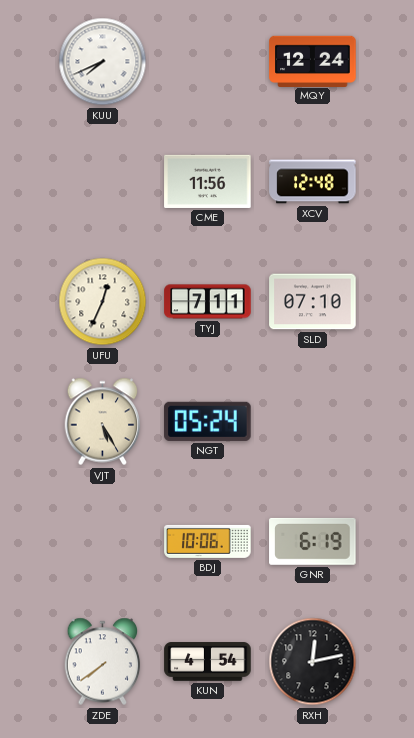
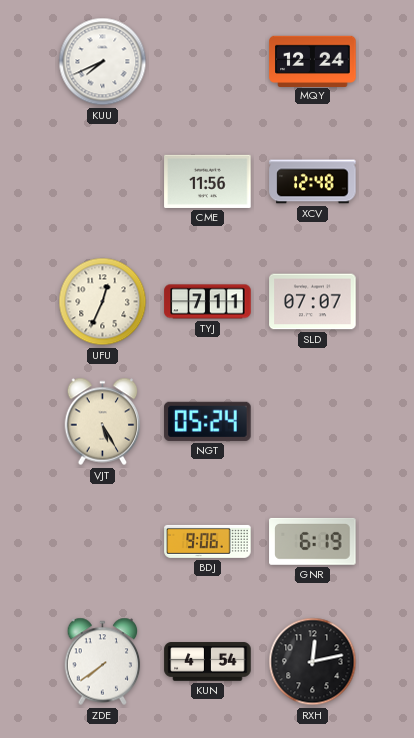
SLD: 07:10 -> 07:07
BDJ: 10:06 -> 9:06
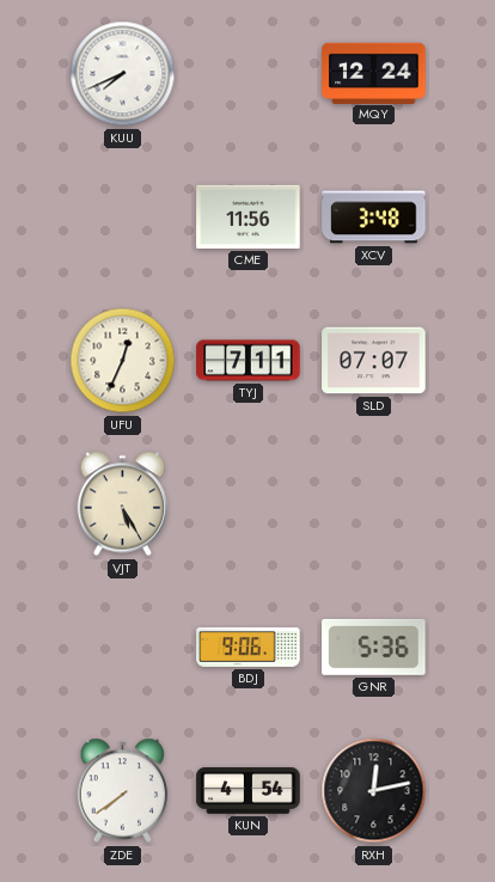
XCV: 12:48 -> 3:48
NGT: 05:24 -> none
GNR: 6:19 -> 5:36
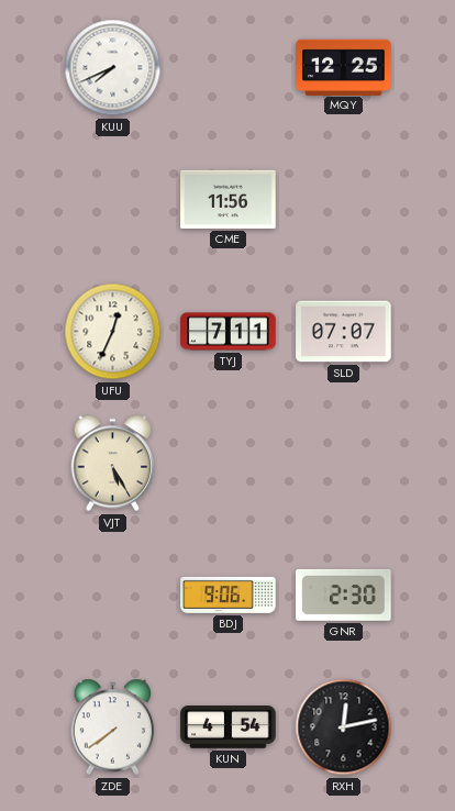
MQY: 12:24 -> 12:25
XCV: 3:48 -> none
GNR: 5:36 -> 2:30
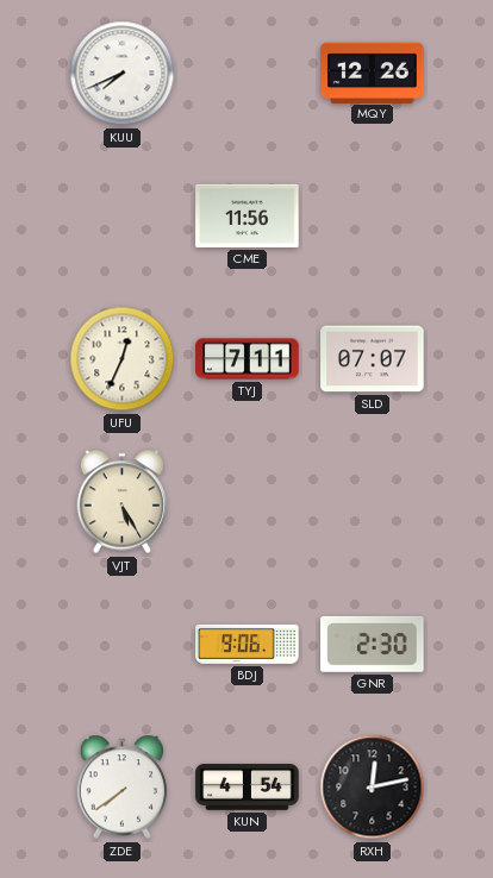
MQY: 12:25 -> 12:26
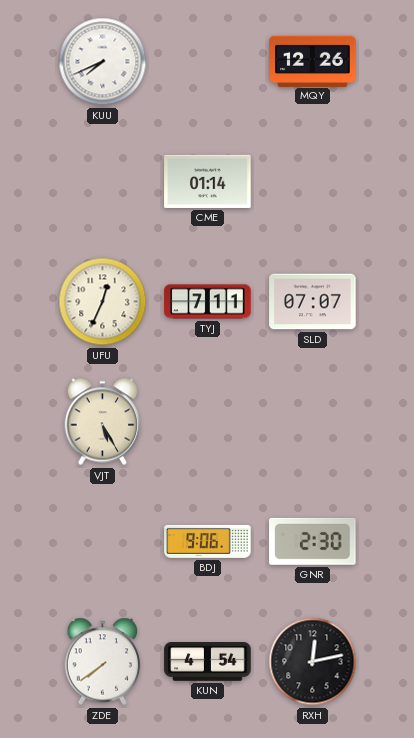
CME: 11:56 -> 01:14
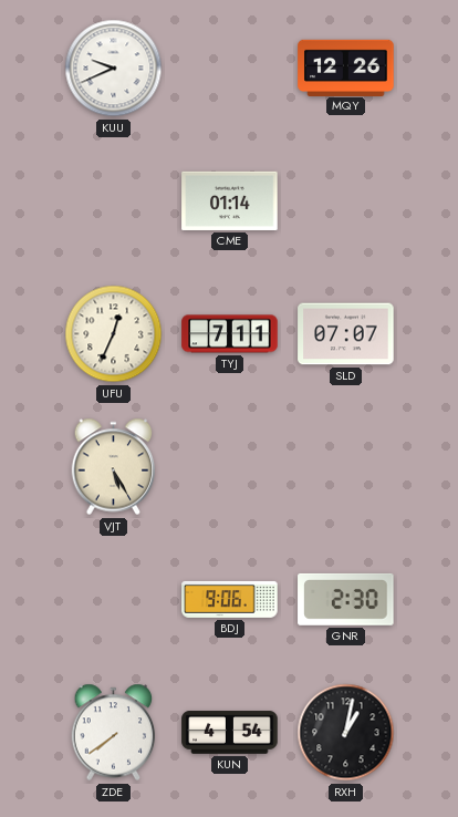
KUU: 7:41 -> 9:41
RXH: 12:13 -> 1:02
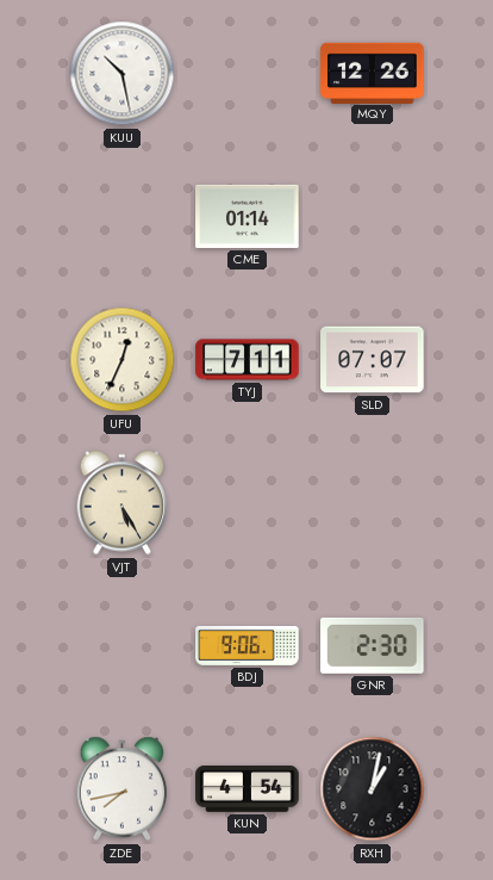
KUU: 9:41 -> 10:28
ZDE: 7:39 -> 7:43
